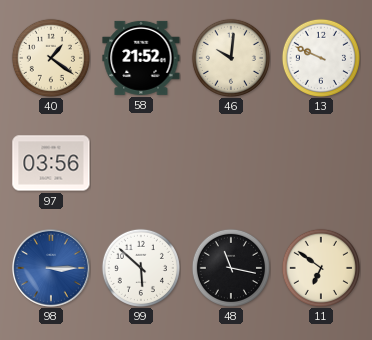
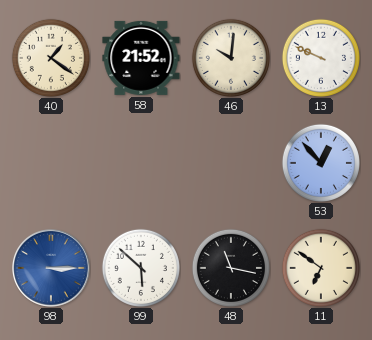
97: 03:56 -> none
53: none -> 12:53
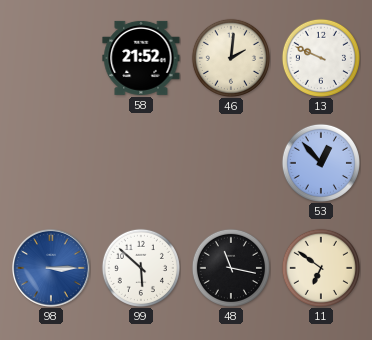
40: 1:21 -> none
46: 10:01 -> 2:01
